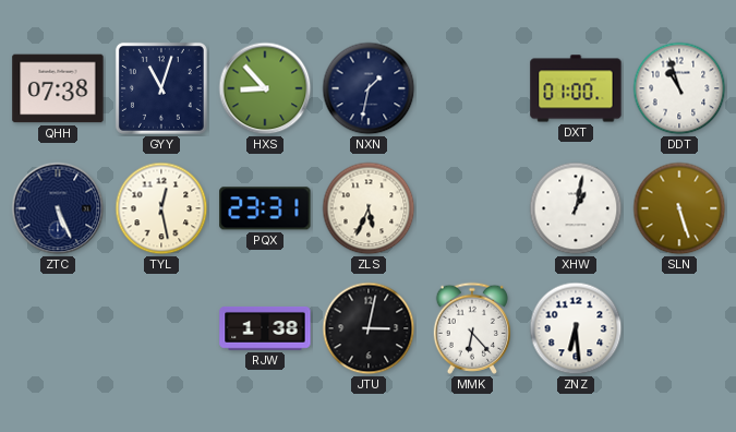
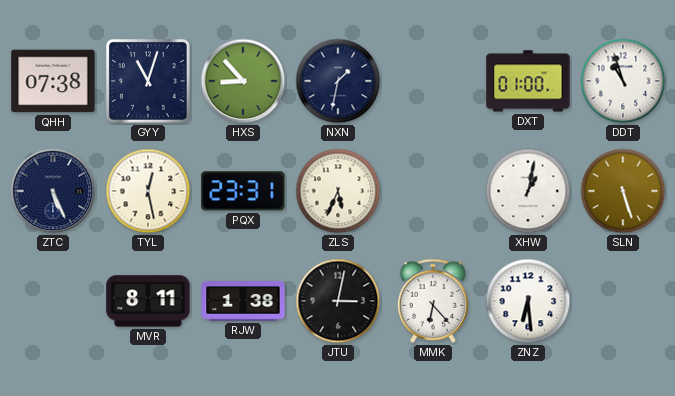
MVR: none -> 8:11
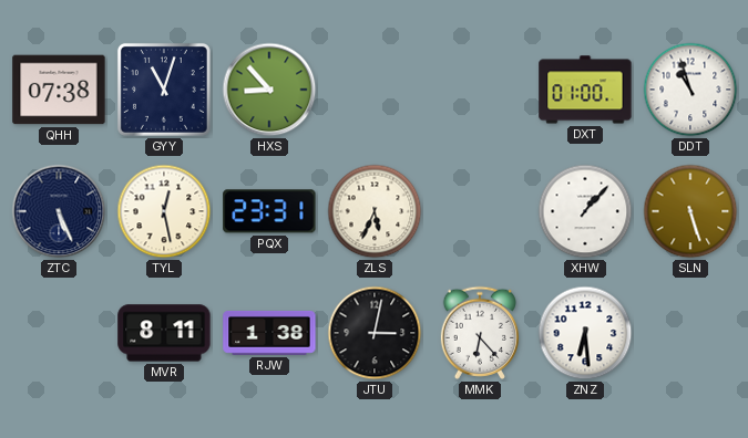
NXN: 1:32 -> none
XHW: 1:02 -> 1:07
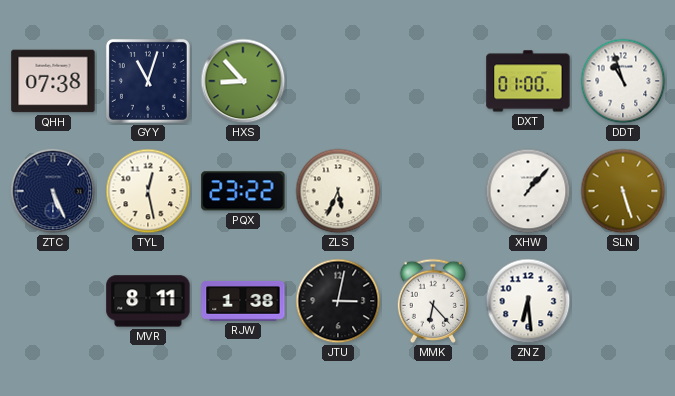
PQX: 23:31 -> 23:22
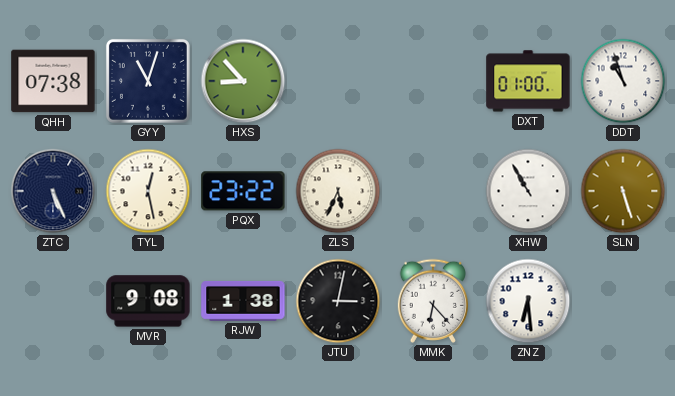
XHW: 1:07 -> 10:55
MVR: 8:11 -> 9:08
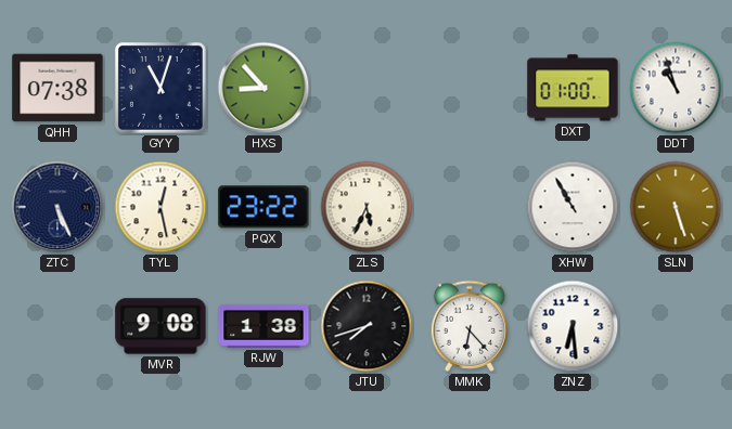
JTU: 3:02 -> 7:42
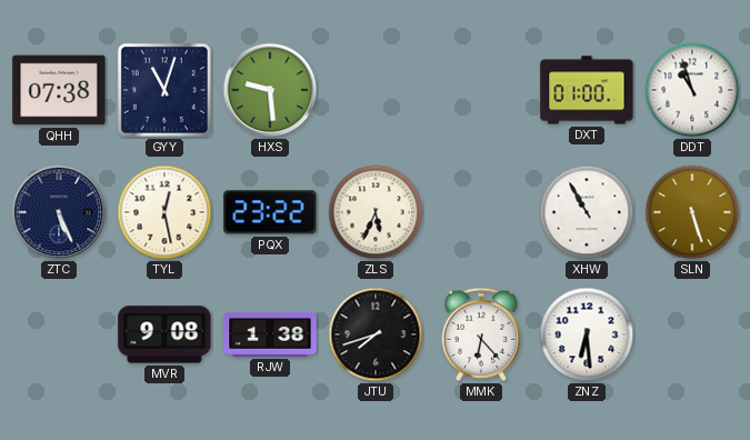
HXS: 8:53 -> 9:29
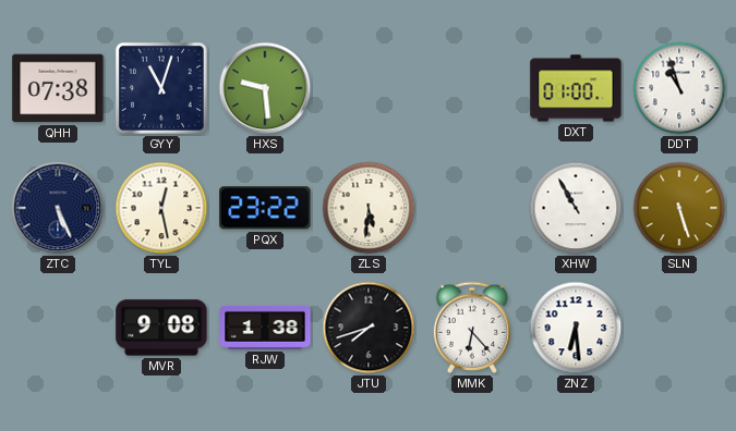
ZLS: 5:34 -> 5:31
